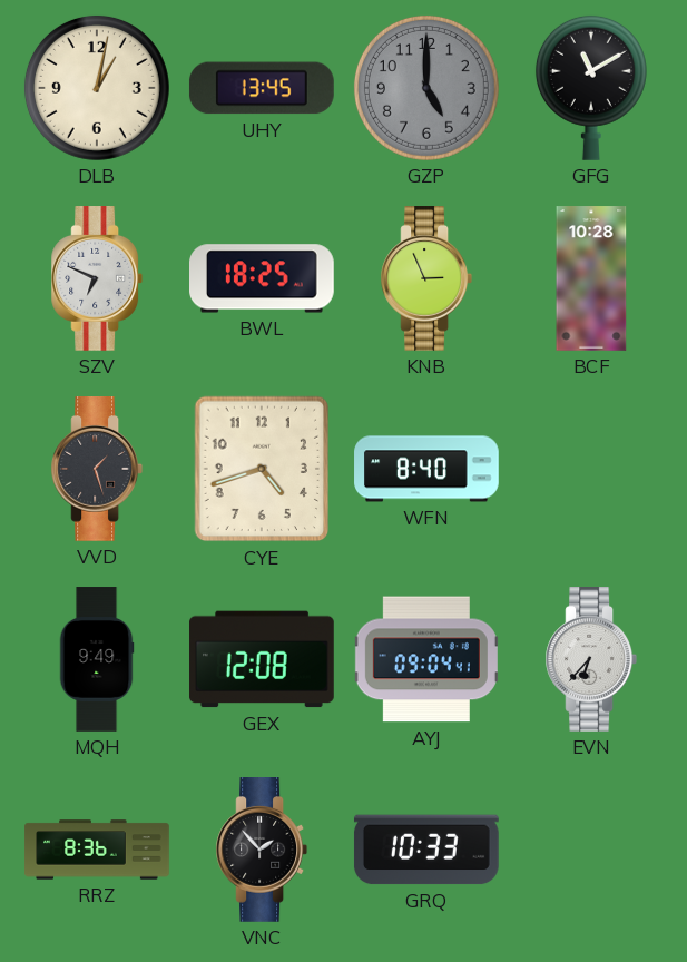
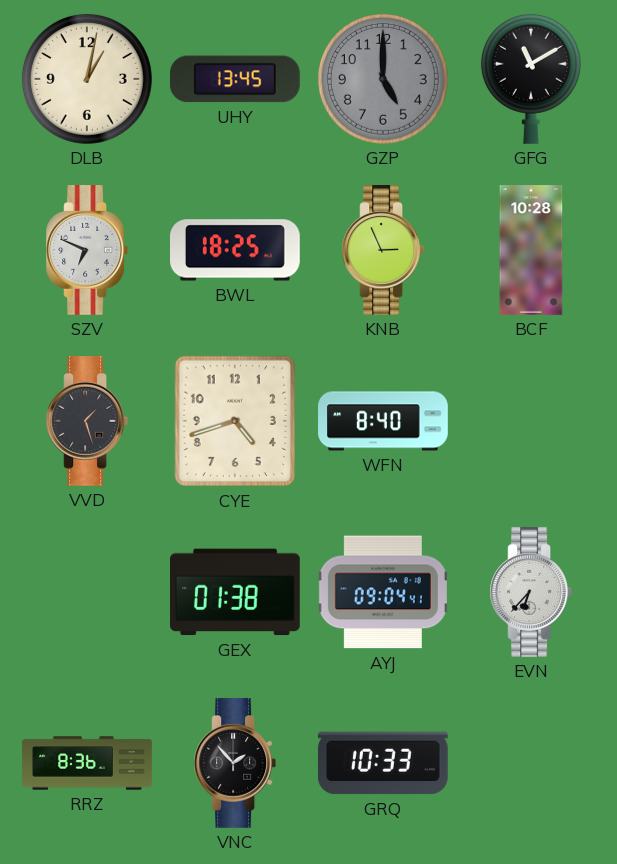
MQH: 9:49 -> none
GEX: 12:08 -> 01:38
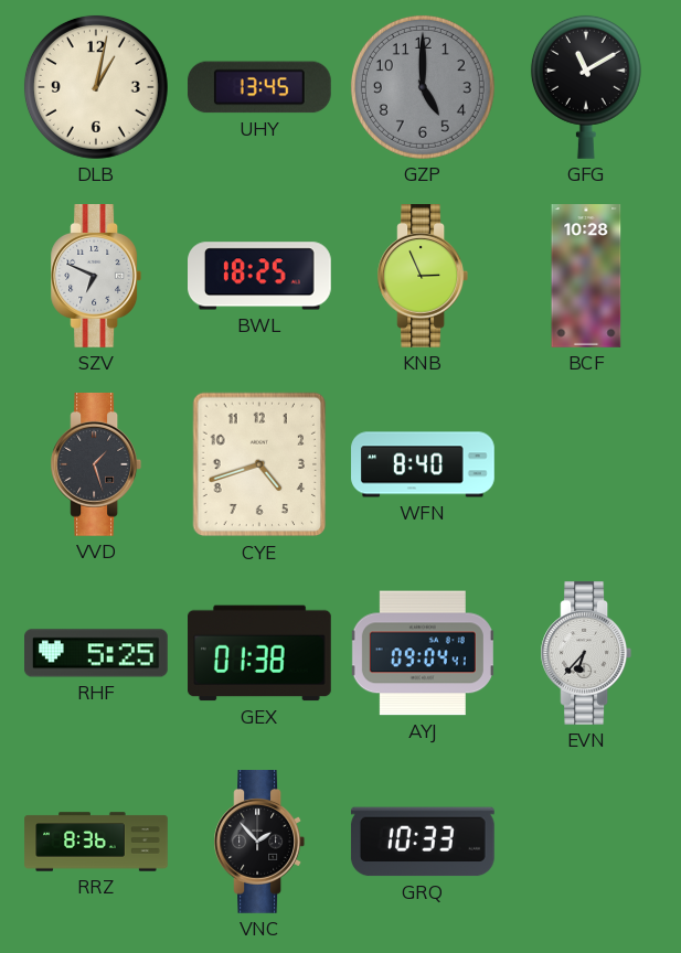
RHF: none -> 5:25
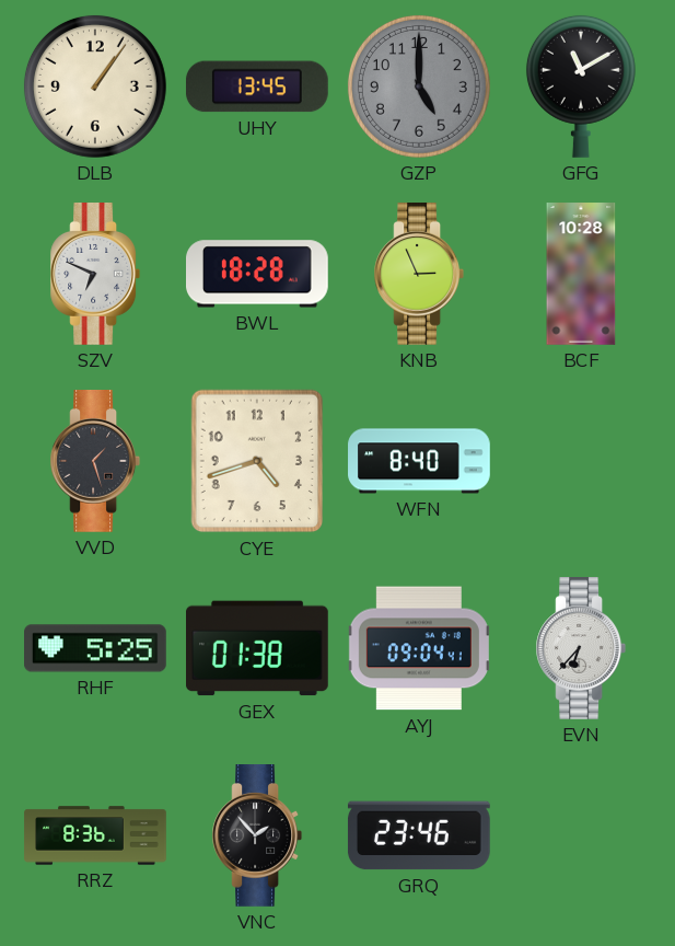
DLB: 1:02 -> 1:06
BWL: 18:25 -> 18:28
GRQ: 10:33 -> 23:46
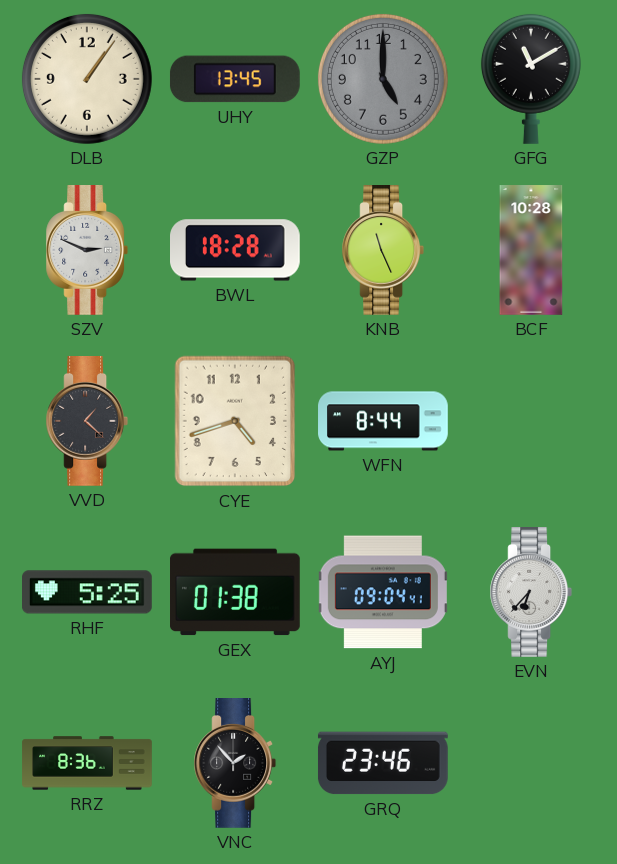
SZV: 6:49 -> 2:49
KNB: 2:56 -> 11:26
VVD: 1:27 -> 1:22
WFN: 8:40 -> 8:44
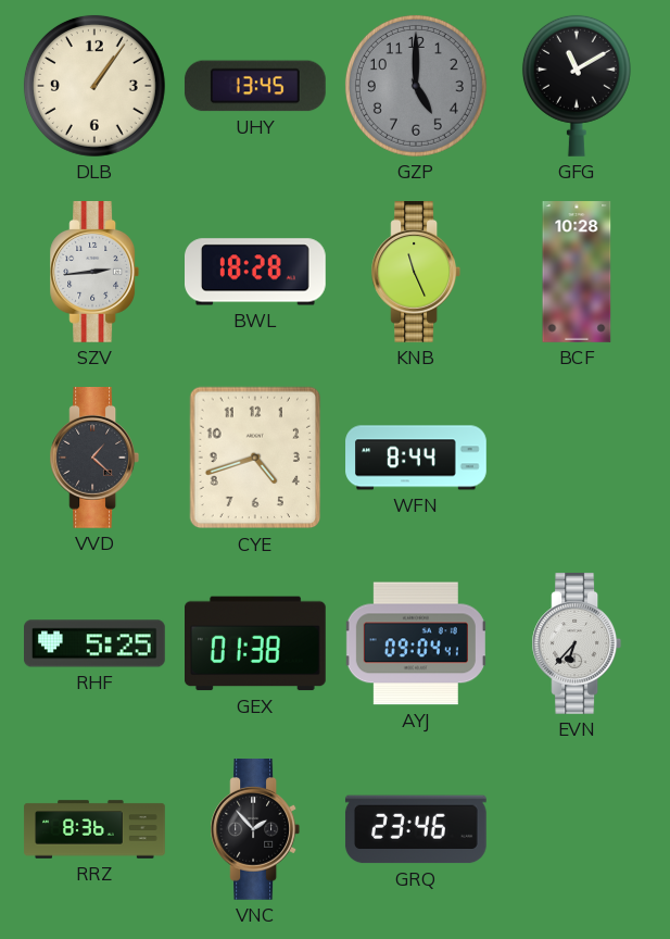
SZV: 2:49 -> 2:44
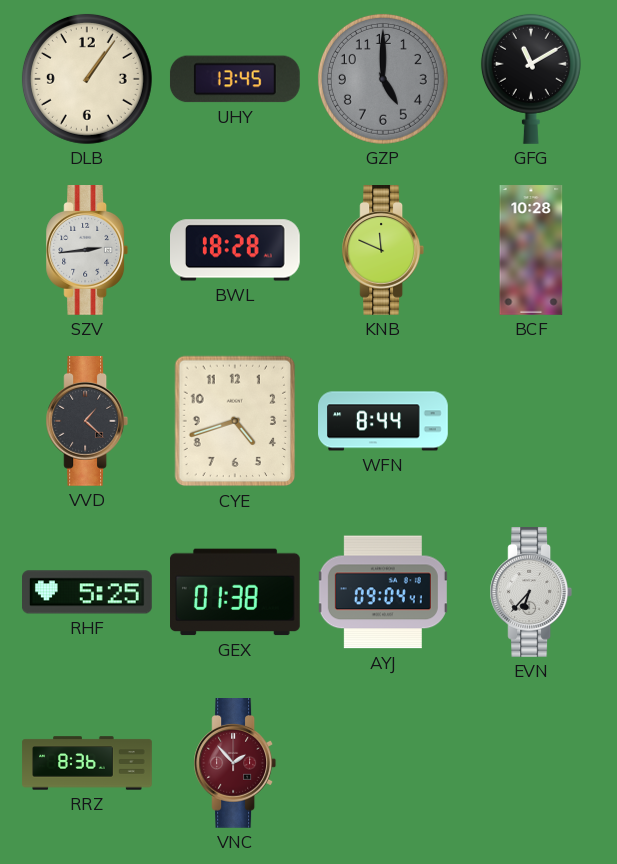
KNB: 11:26 -> 11:49
VNC dial: black -> burgundy
GRQ: 23:46 -> none
